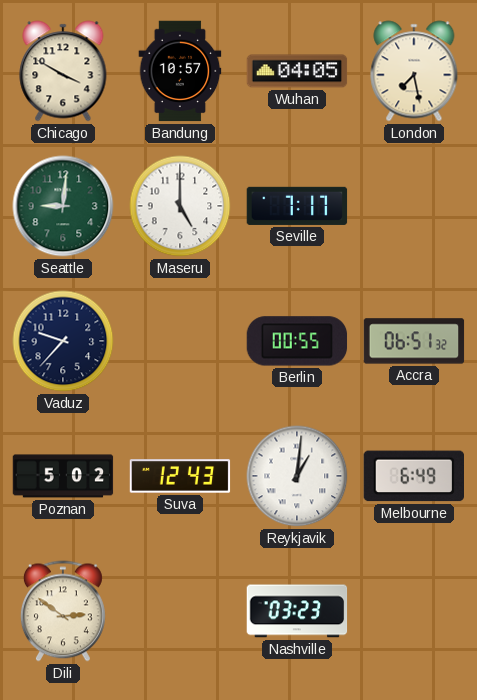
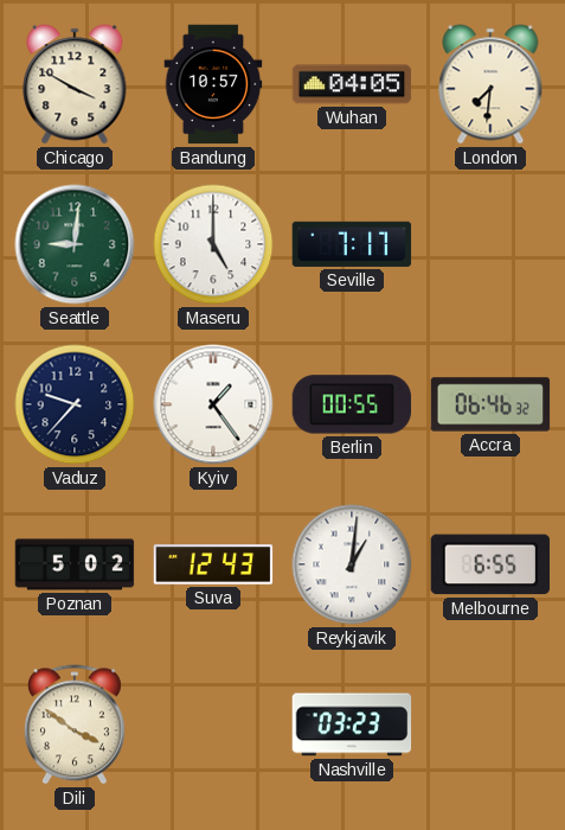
London: 7:28 -> 7:31
Kyiv: none -> 1:24
Accra: 06:51 -> 06:46
Melbourne: 6:49 -> 6:55
Dili: 2:51 -> 3:51
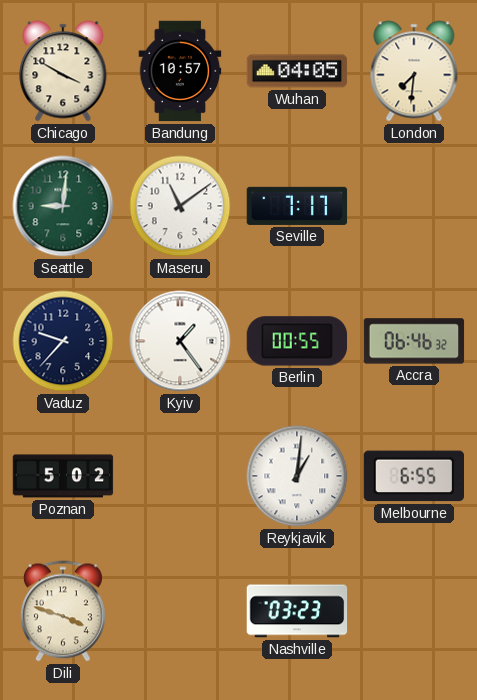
Maseru: 5:00 -> 11:09
Suva: 12:43 -> none
Dili: 3:51 -> 3:48
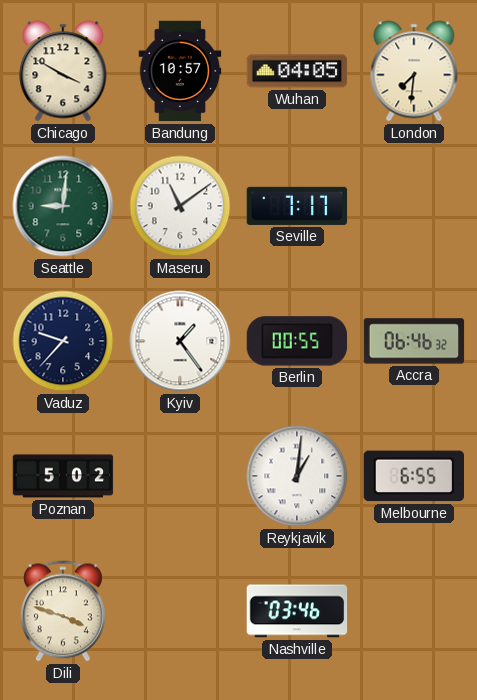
Nashville: 03:23 -> 03:46
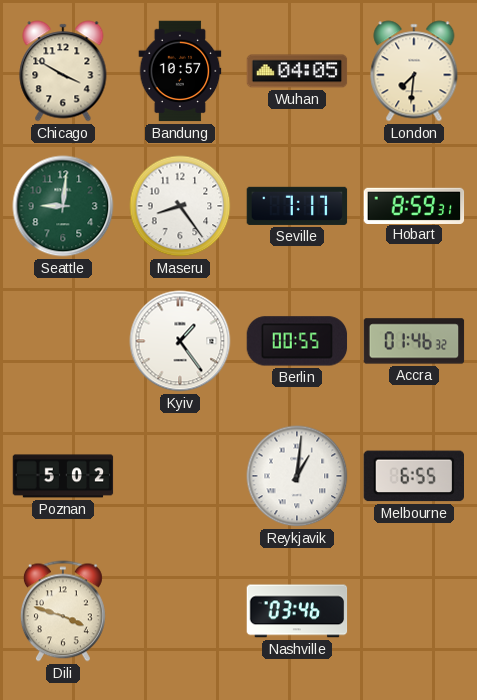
Maseru: 11:09 -> 8:24
Hobart: none -> 8:59
Vaduz: 9:37 -> none
Accra: 06:46 -> 01:46
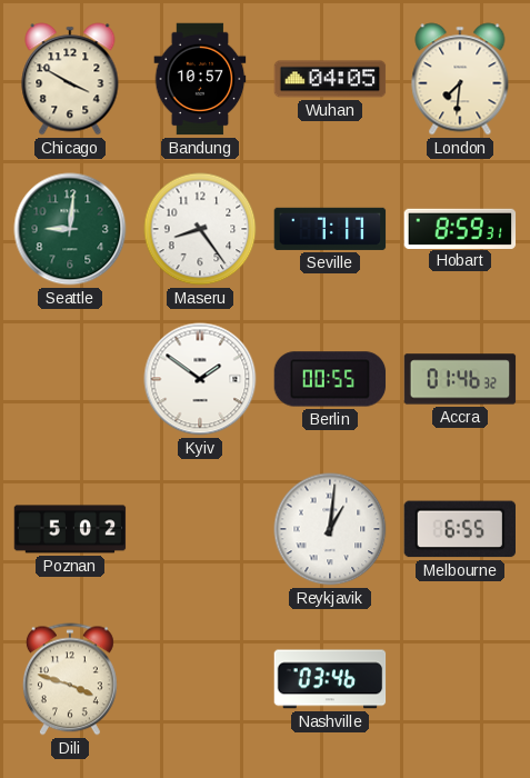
Kyiv: 1:24 -> 1:51
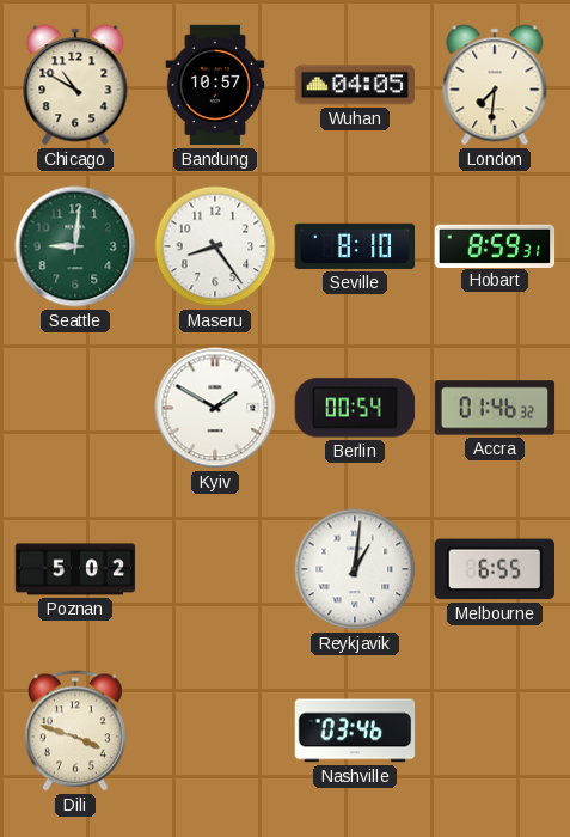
Chicago: 3:50 -> 10:50
Seville: 7:17 -> 8:10
Kyiv: 1:51 -> 1:50
Berlin: 00:55 -> 00:54
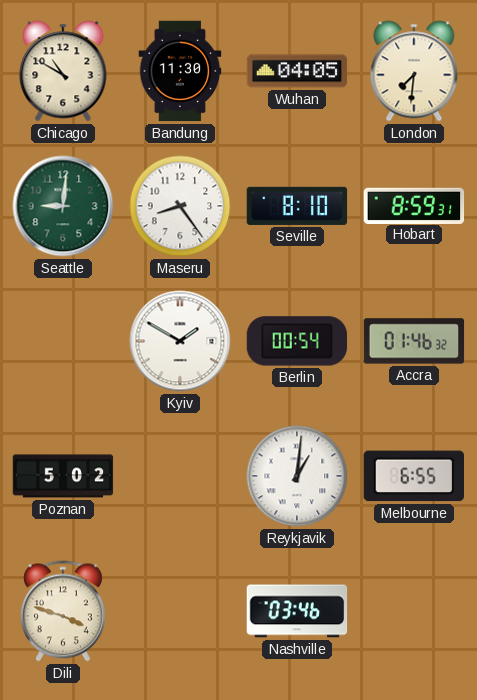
Bandung: 10:57 -> 11:30
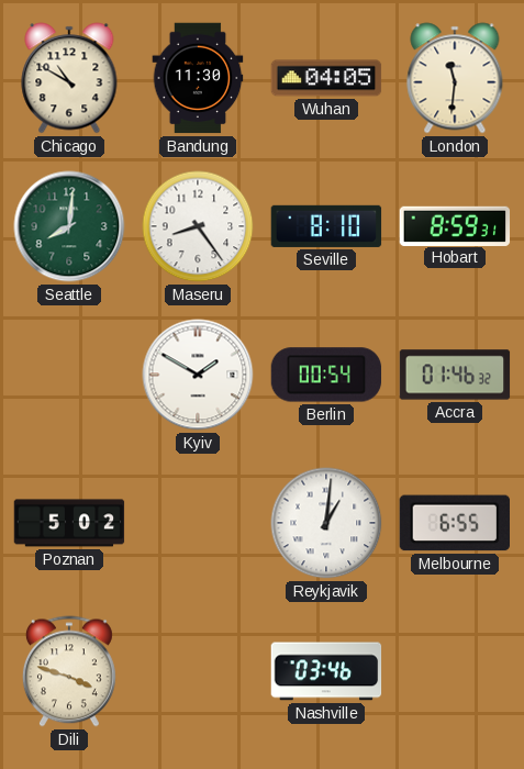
London: 7:31 -> 11:31
Seattle: 9:01 -> 8:01
